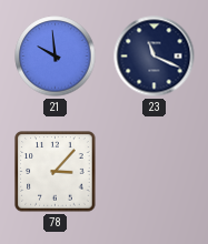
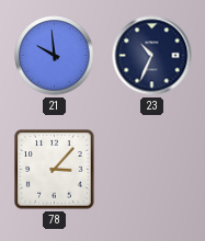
23: 11:19 -> 10:34
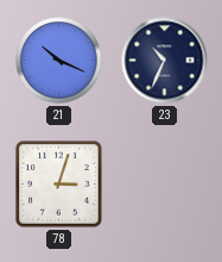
21: 9:59 -> 10:19
78: 3:07 -> 3:03
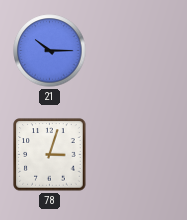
21: 10:19 -> 10:15
23: 10:34 -> none
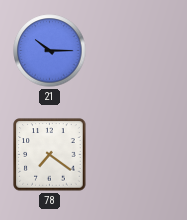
78: 3:03 -> 7:21
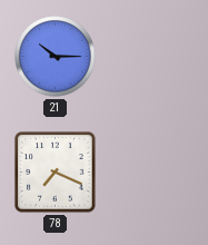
78: 7:21 -> 7:19
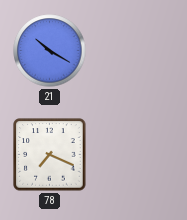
21: 10:15 -> 10:20
